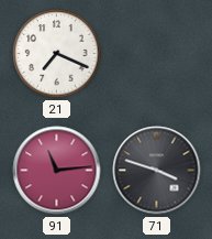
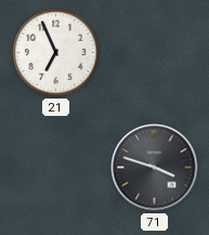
21: 7:19 -> 6:56
91: 11:14 -> none
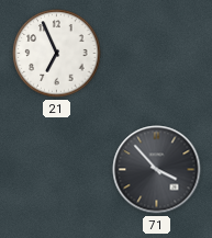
71: 3:48 -> 3:53
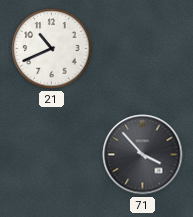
21: 6:56 -> 10:41
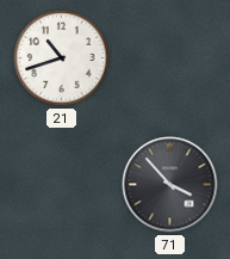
21: 10:41 -> 10:42
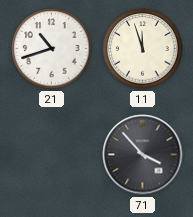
11: none -> 11:57
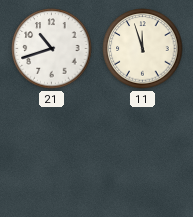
71: 3:53 -> none
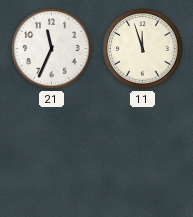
21: 10:42 -> 11:34
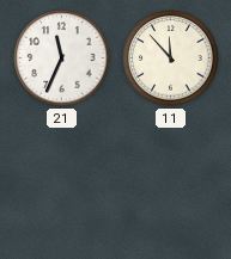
11: 11:57 -> 11:53
